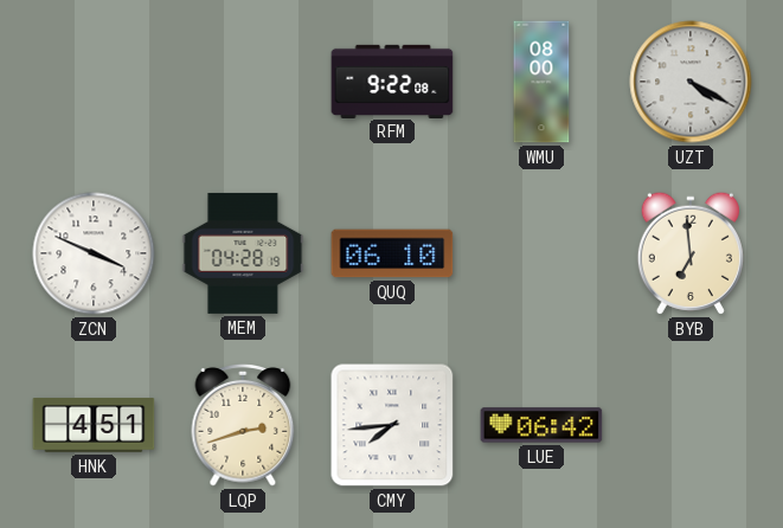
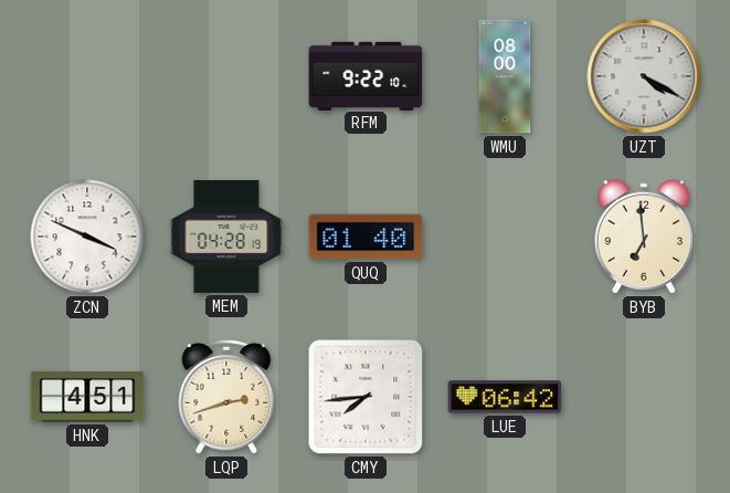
RFM: 9:22:08 -> 9:22:10
QUQ: 06:10 -> 01:40
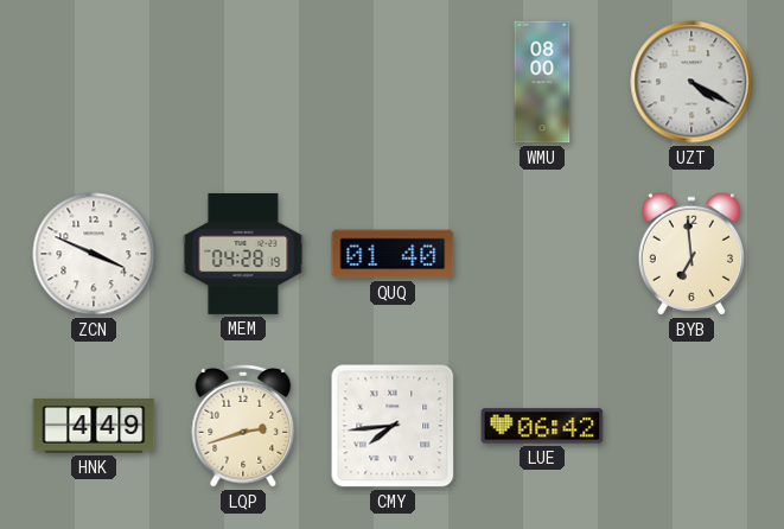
RFM: 9:22 -> none
HNK: 4:51 -> 4:49
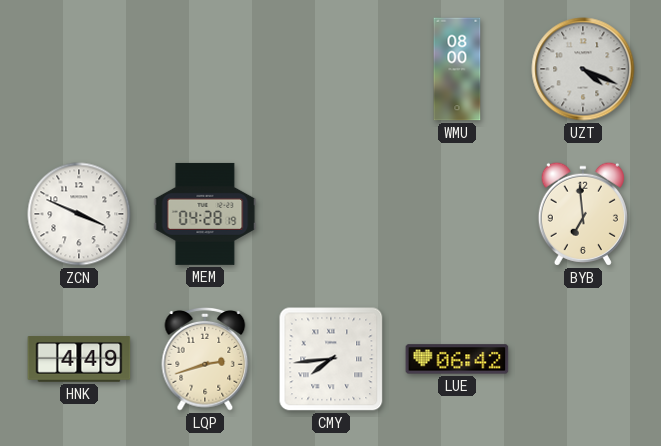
UZT: 4:20 -> 4:19
QUQ: 01:40 -> none
